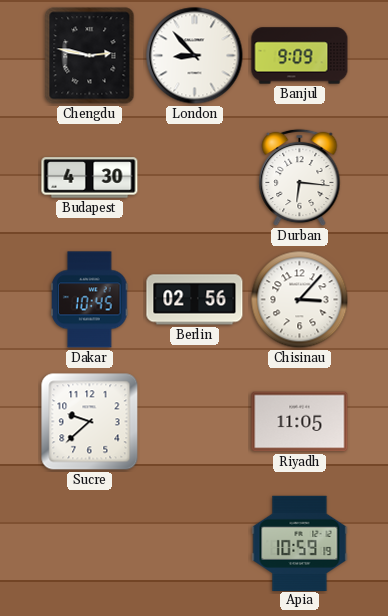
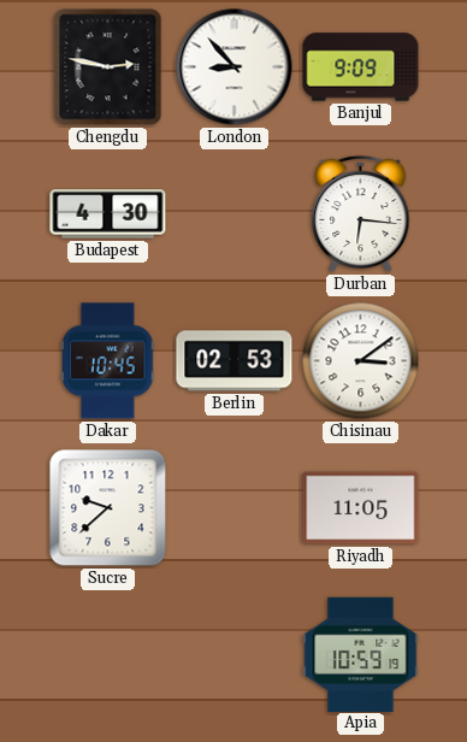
Berlin: 02:56 -> 02:53
Chisinau: 3:07 -> 3:09
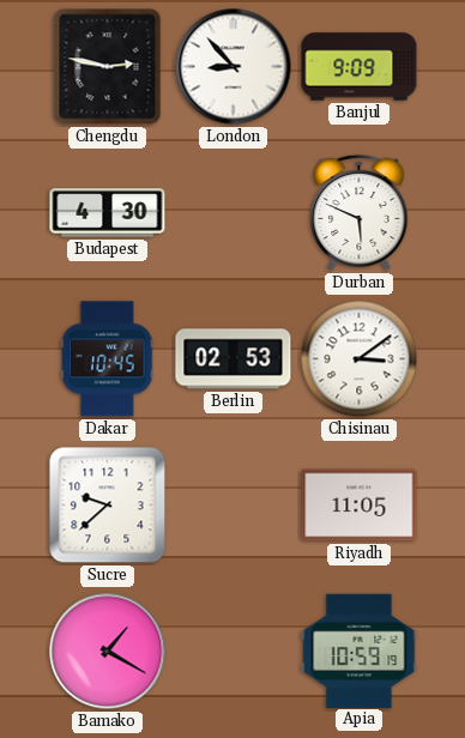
Durban: 6:16 -> 5:49
Bamako: none -> 1:20
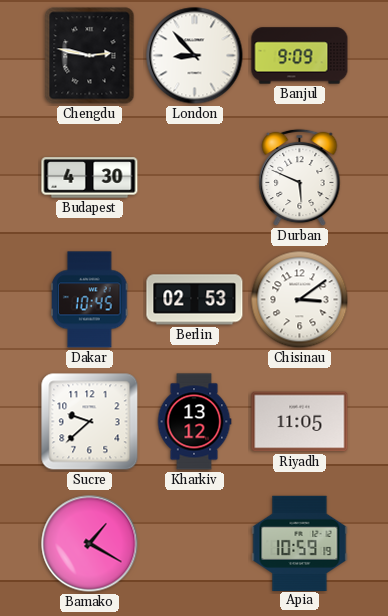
Kharkiv: none -> 13:12
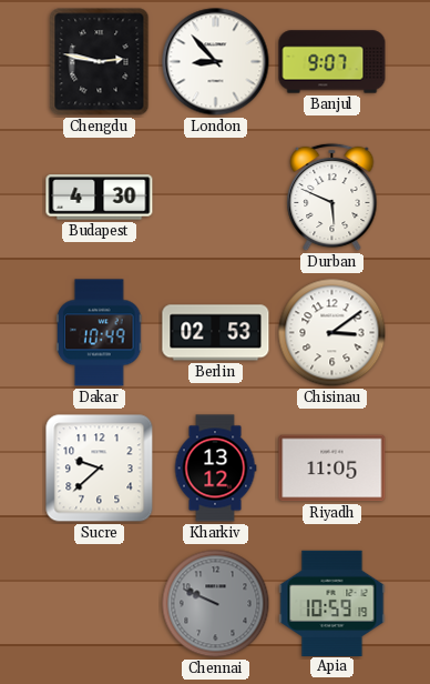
Banjul: 9:09 -> 9:07
Dakar: 10:45 -> 10:49
Bamako: 1:20 -> none
Chennai: none -> 9:49
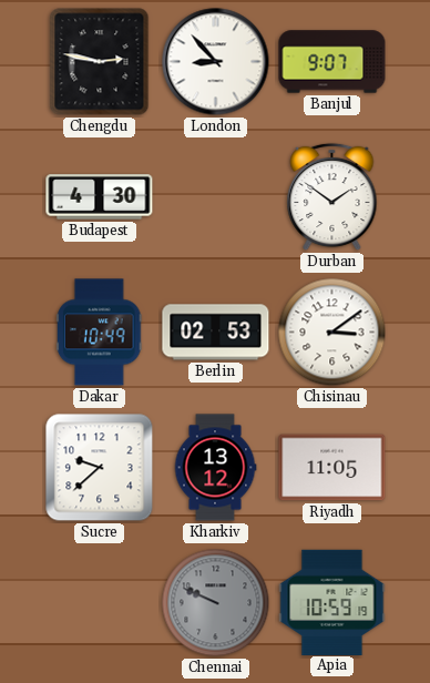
Durban: 5:49 -> 1:51
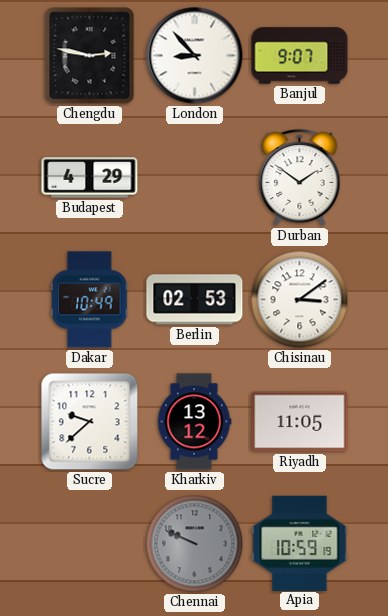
Budapest: 4:30 -> 4:29
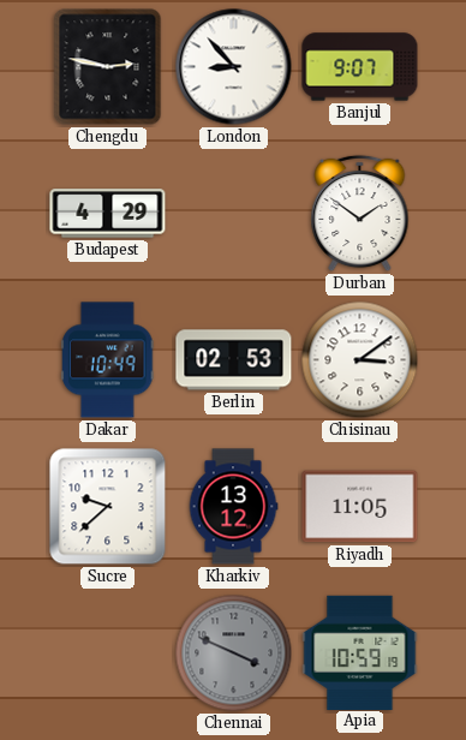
Chennai: 9:49 -> 3:49
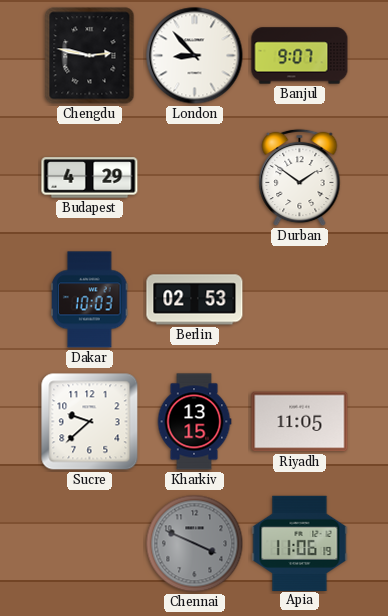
Dakar: 10:49 -> 10:03
Chisinau: 3:09 -> none
Kharkiv: 13:12 -> 13:15
Apia: 10:59 -> 11:06
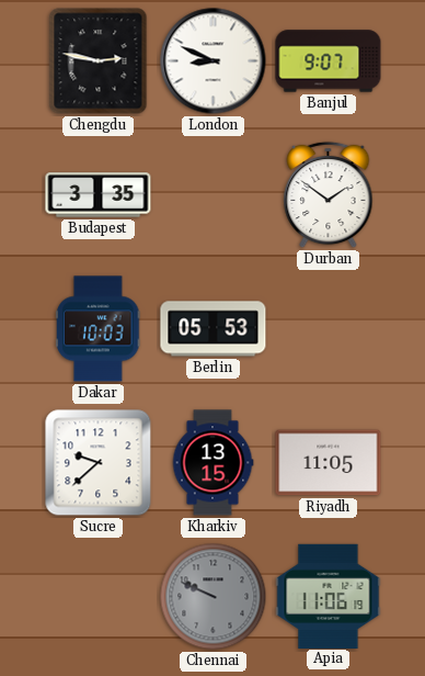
London: 8:53 -> 8:49
Budapest: 4:29 -> 3:35
Berlin: 02:53 -> 05:53
Chennai: 3:49 -> 9:49
